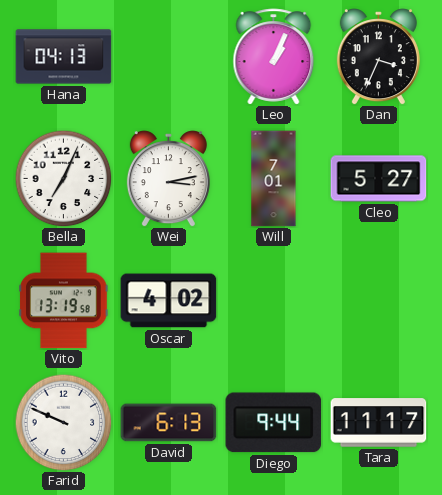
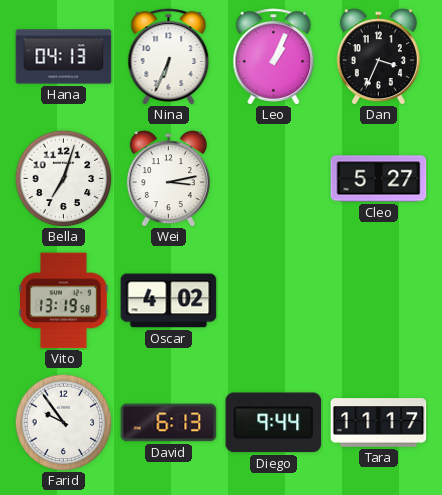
Nina: none -> 6:34
Bella: 7:04 -> 7:03
Will: 7:01 -> none
Farid: 9:49 -> 9:54
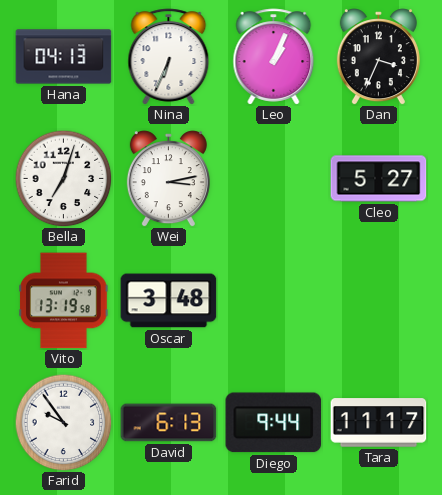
Oscar: 4:02 -> 3:48
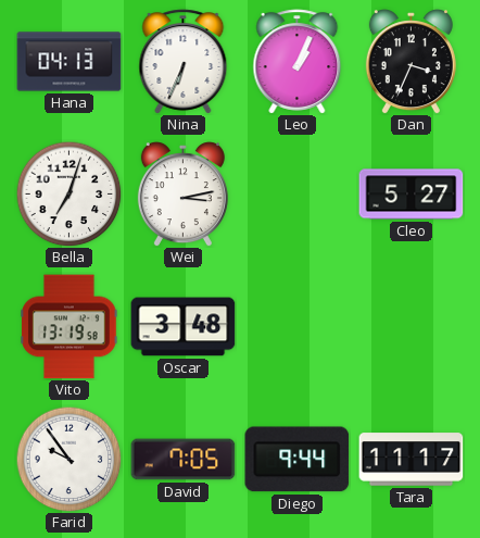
David: 6:13 -> 7:05
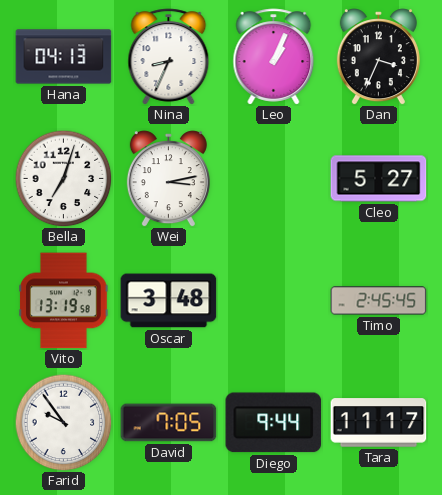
Nina: 6:34 -> 8:34
Timo: none -> 2:45
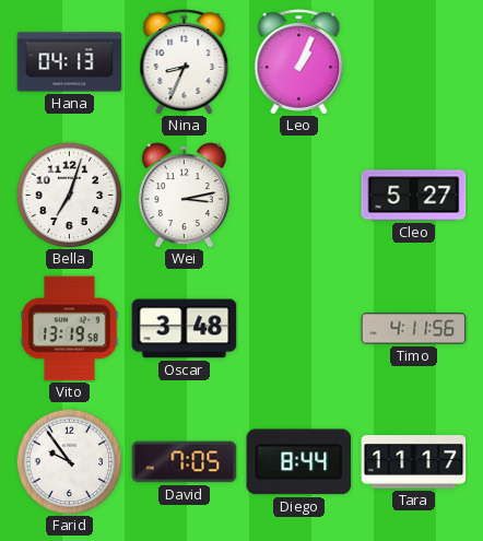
Dan: 3:34 -> none
Timo: 2:45 -> 4:11
Diego: 9:44 -> 8:44
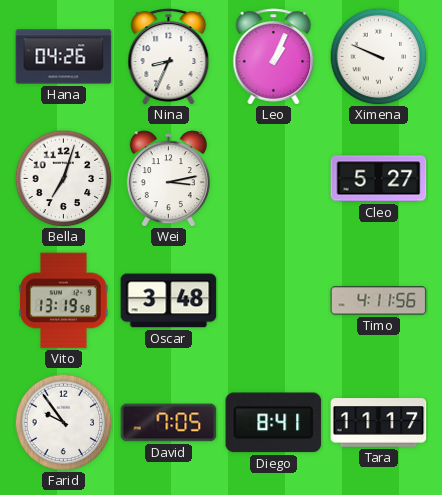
Hana: 04:13 -> 04:26
Ximena: none -> 9:49
Diego: 8:44 -> 8:41
